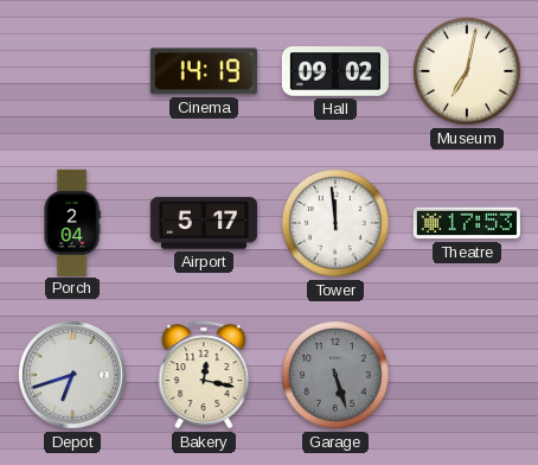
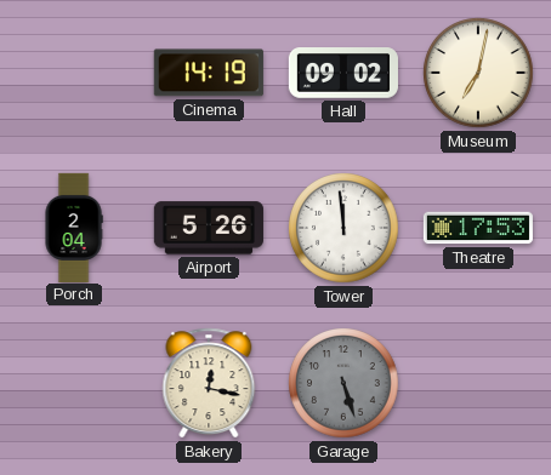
Airport: 5:17 -> 5:26
Depot: 6:42 -> none
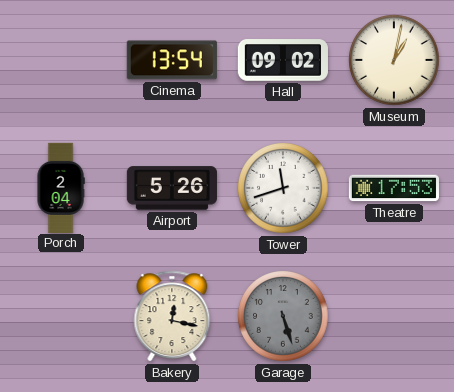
Cinema: 14:19 -> 13:54
Museum: 7:02 -> 1:02
Tower: 11:59 -> 11:42
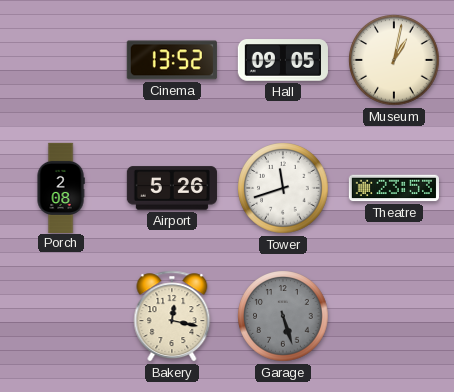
Cinema: 13:54 -> 13:52
Hall: 09:02 -> 09:05
Porch: 2:04 -> 2:08
Theatre: 17:53 -> 23:53
